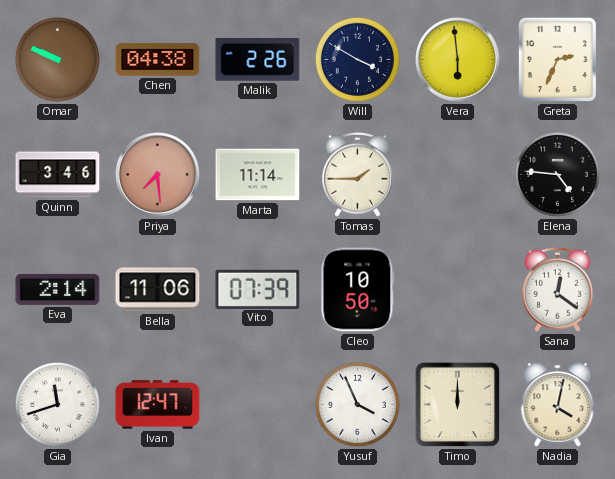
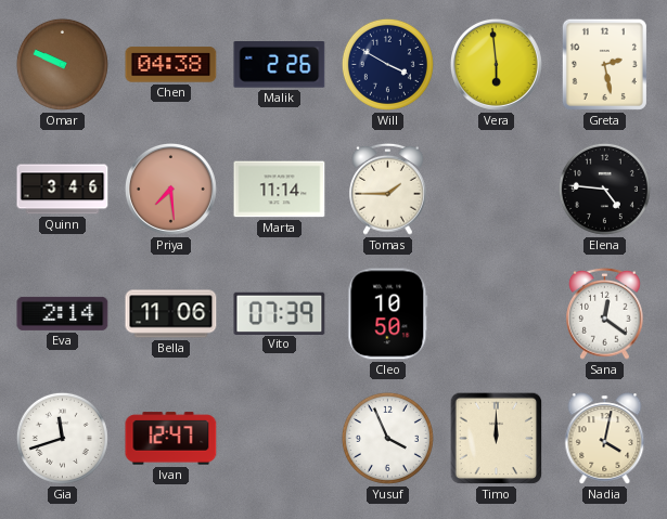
Greta: 2:34 -> 2:28
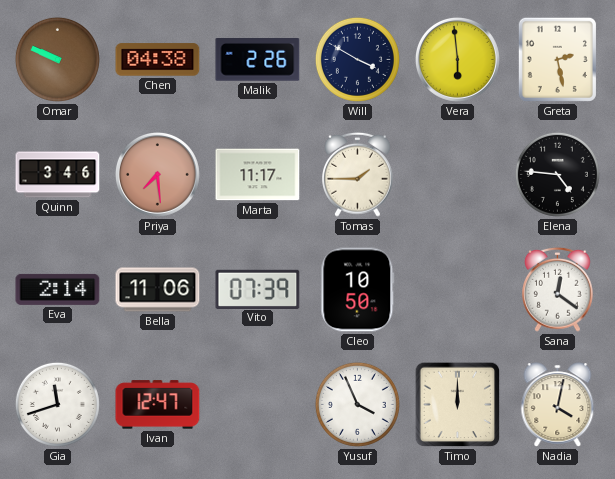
Marta: 11:14 -> 11:17
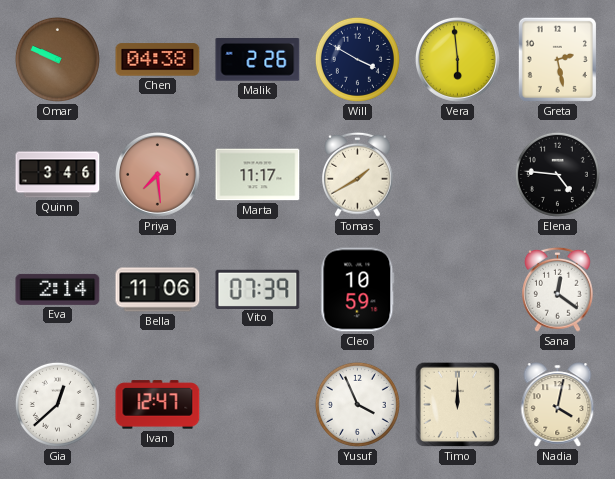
Tomas: 1:45 -> 1:40
Cleo: 10:50 -> 10:59
Gia: 11:42 -> 12:38
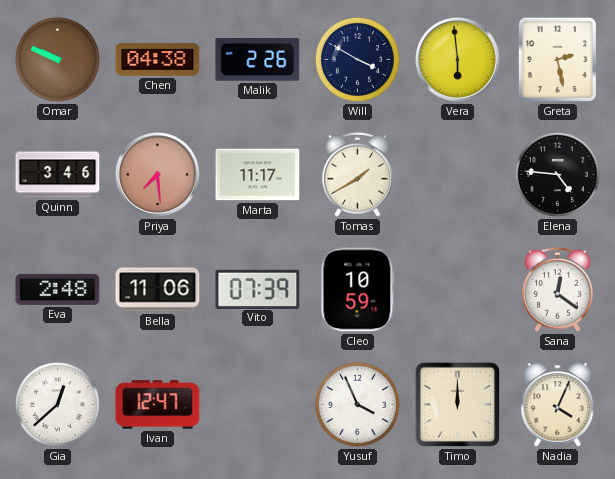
Eva: 2:14 -> 2:48
Nadia: 4:02 -> 4:04
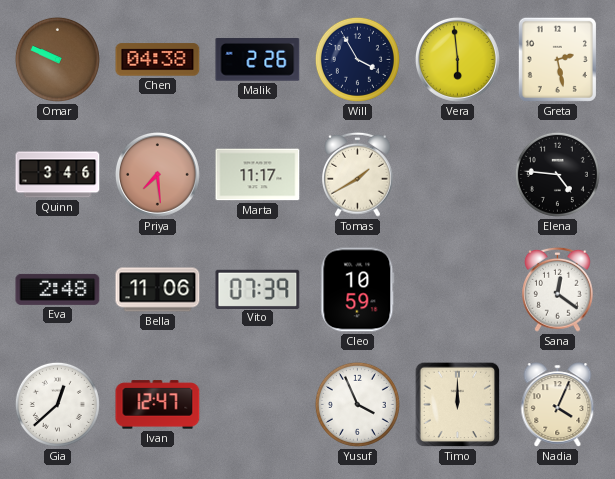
Will: 3:50 -> 3:55
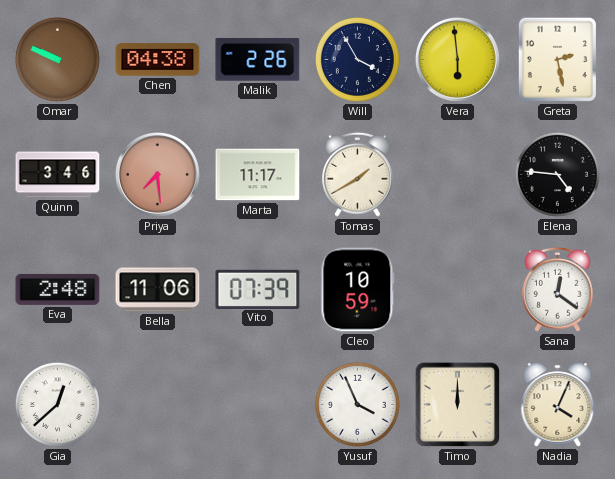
Ivan: 12:47 -> none
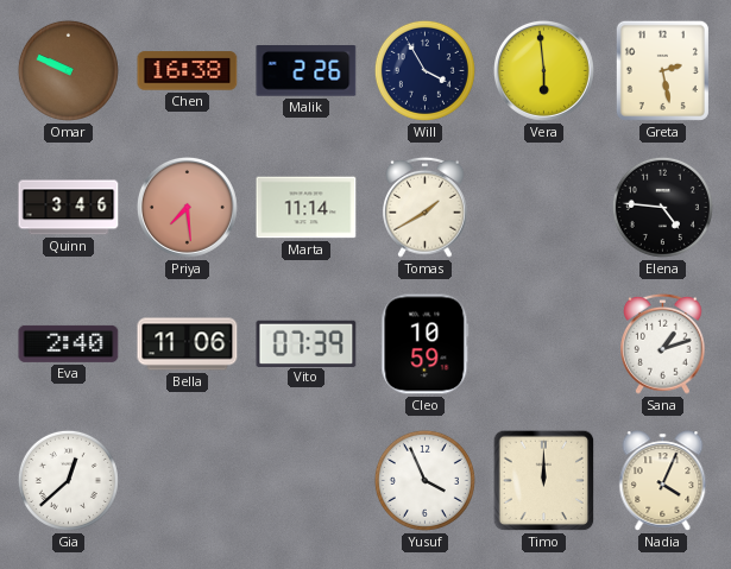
Chen: 04:38 -> 16:38
Marta: 11:17 -> 11:14
Eva: 2:48 -> 2:40
Sana: 12:21 -> 1:12
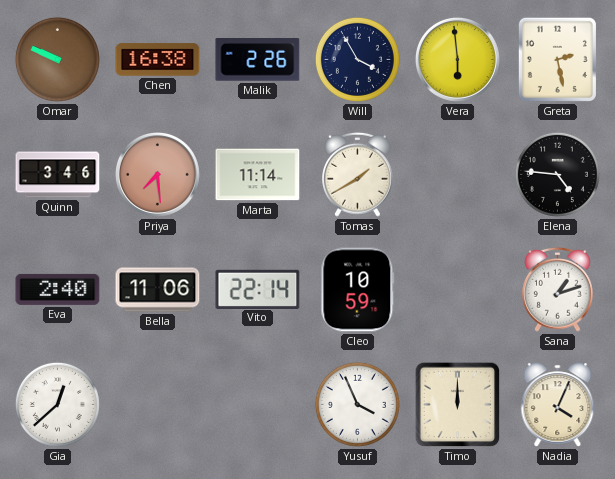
Vito: 07:39 -> 22:14
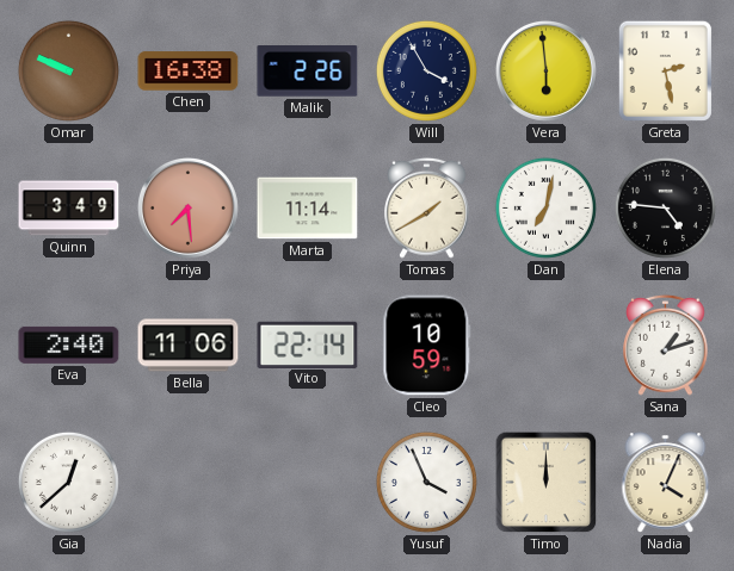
Quinn: 3:46 -> 3:49
Dan: none -> 7:02
